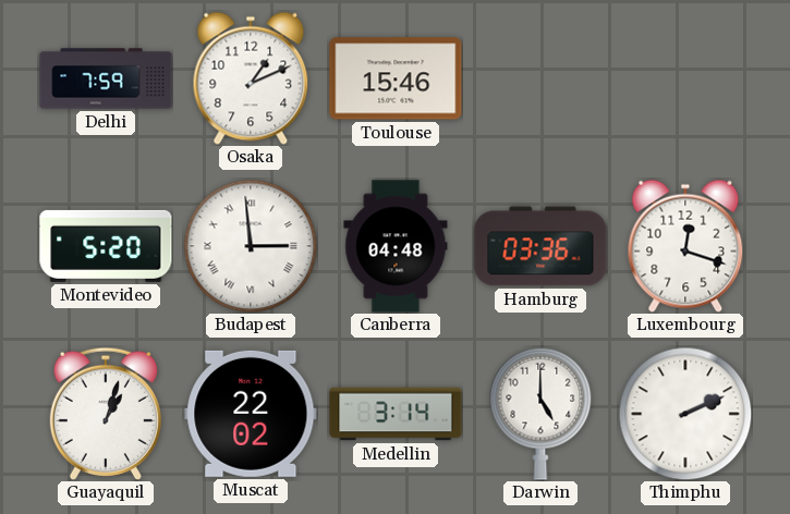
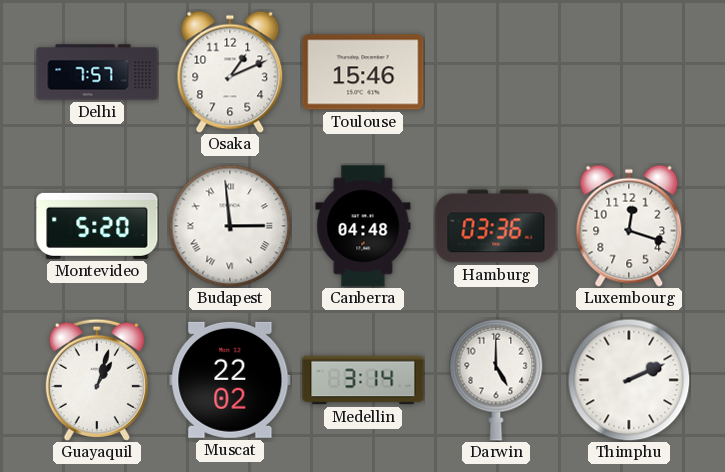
Delhi: 7:59 -> 7:57
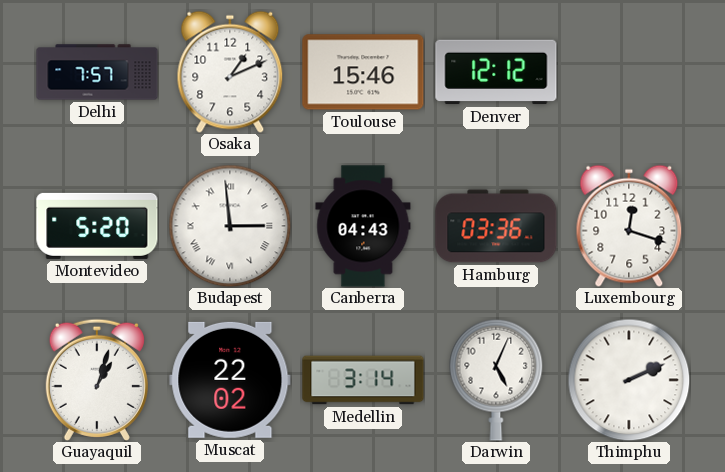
Denver: none -> 12:12
Canberra: 04:48 -> 04:43
Darwin: 5:00 -> 5:04
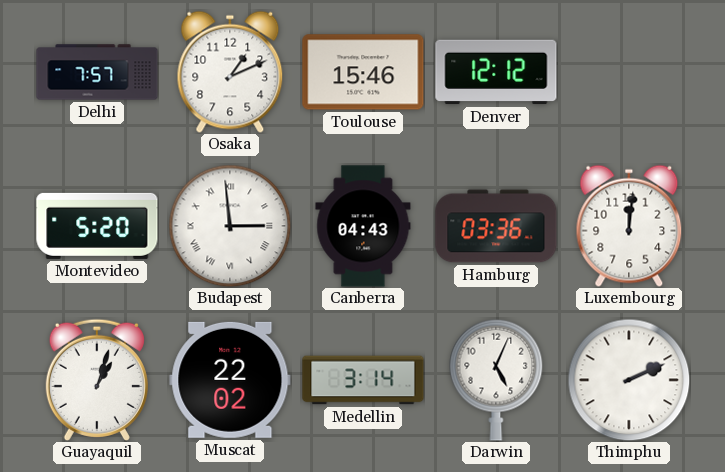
Luxembourg: 12:18 -> 12:01
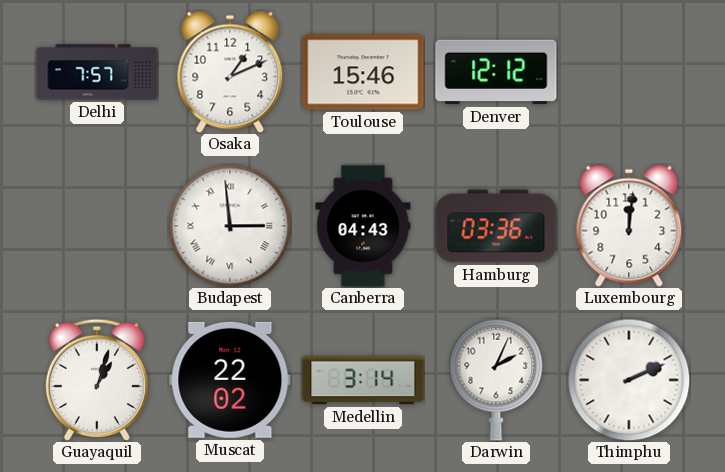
Montevideo: 5:20 -> none
Darwin: 5:04 -> 2:04
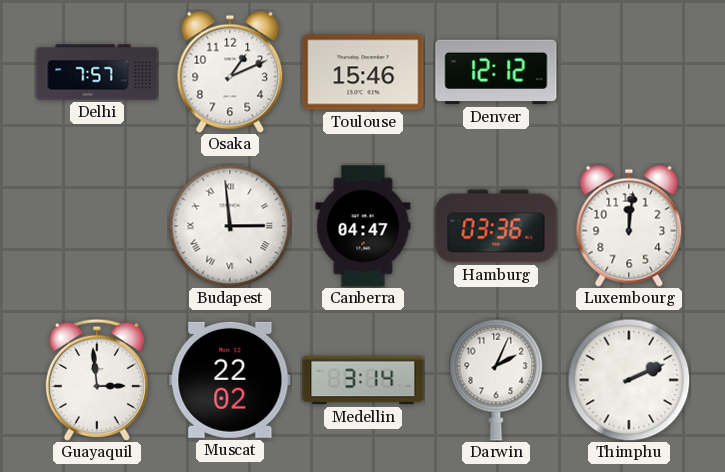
Canberra: 04:43 -> 04:47
Guayaquil: 1:03 -> 2:59
